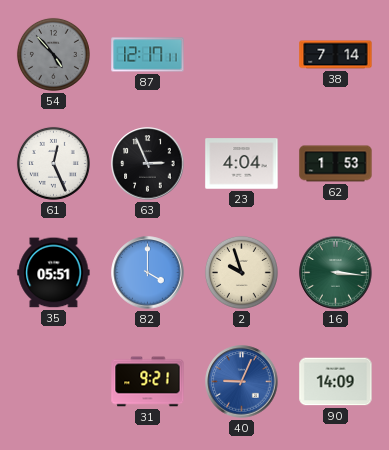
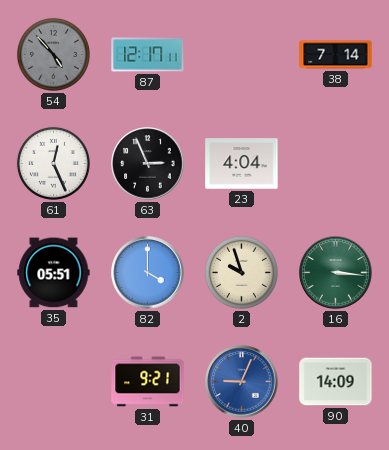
62: 1:53 -> none
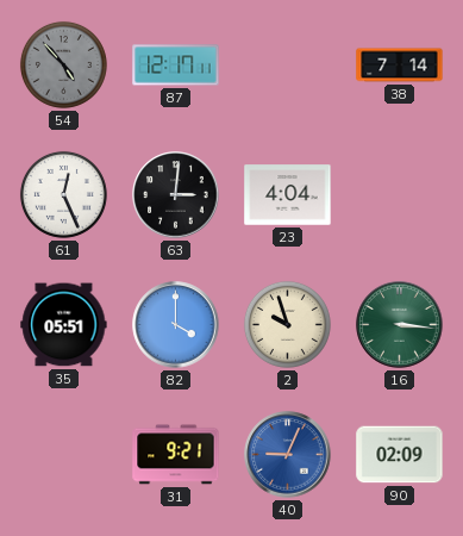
63: 2:56 -> 3:01
90: 14:09 -> 02:09
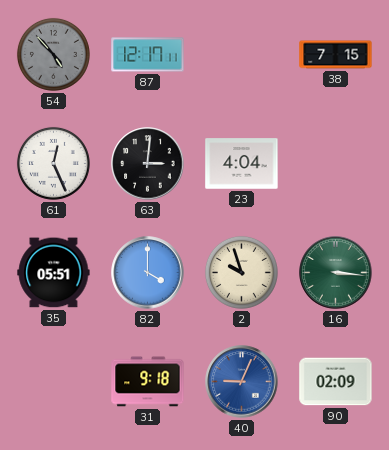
38: 7:14 -> 7:15
31: 9:21 -> 9:18
